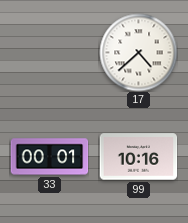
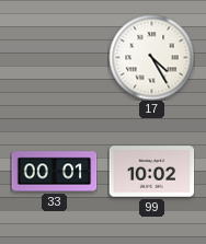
17: 4:38 -> 4:25
99: 10:16 -> 10:02
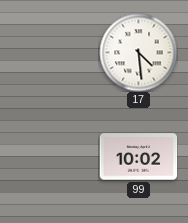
17: 4:25 -> 4:29
33: 00:01 -> none
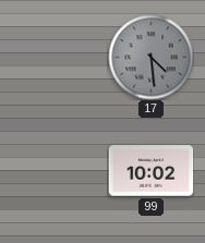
17 dial: white -> grey
